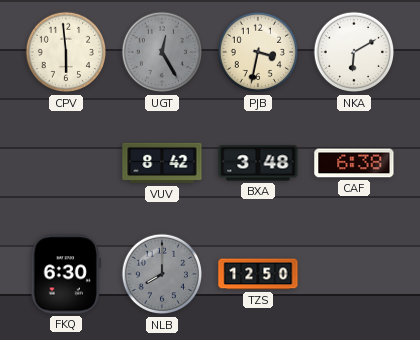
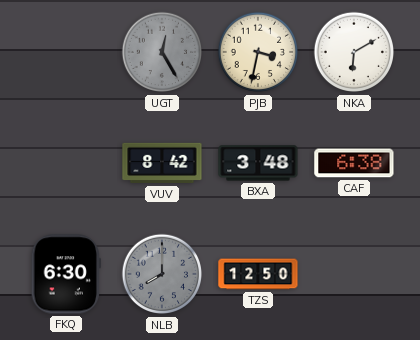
CPV: 5:59 -> none
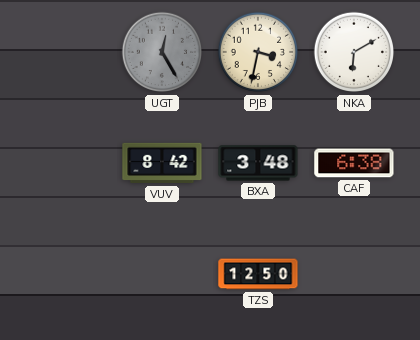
FKQ: 6:30 -> none
NLB: 8:00 -> none
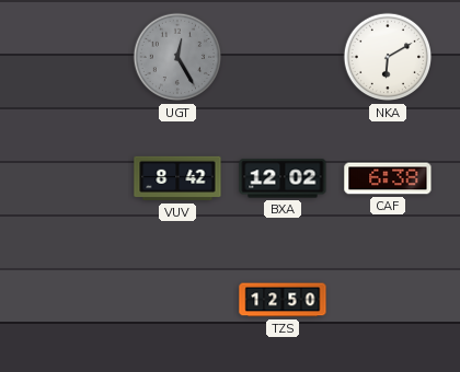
PJB: 3:32 -> none
BXA: 3:48 -> 12:02
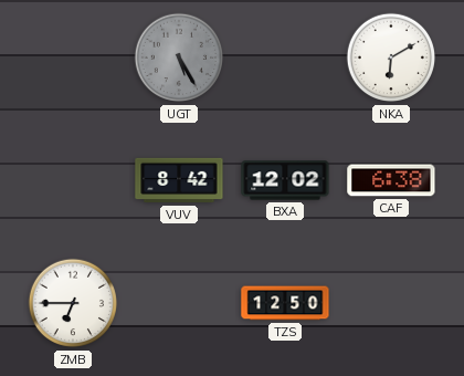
UGT: 12:25 -> 5:25
ZMB: none -> 6:45
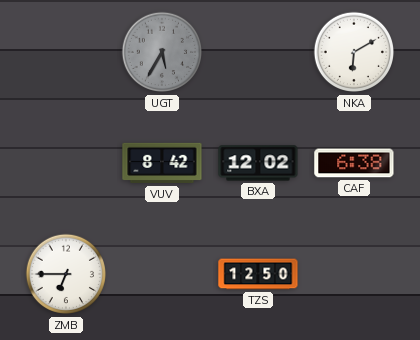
UGT: 5:25 -> 5:35
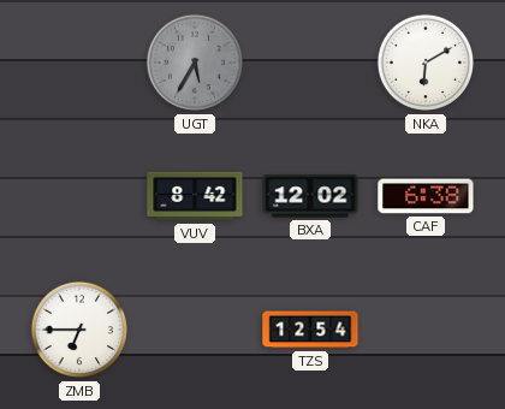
TZS: 12:50 -> 12:54
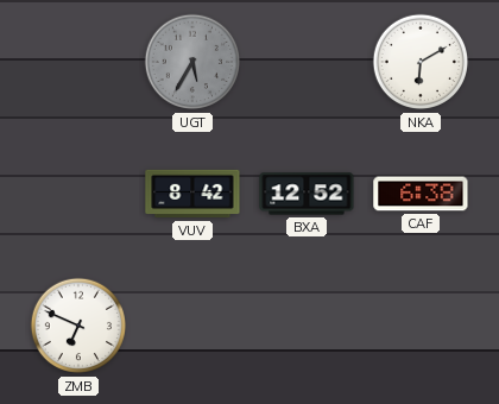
BXA: 12:02 -> 12:52
ZMB: 6:45 -> 6:49
TZS: 12:54 -> none
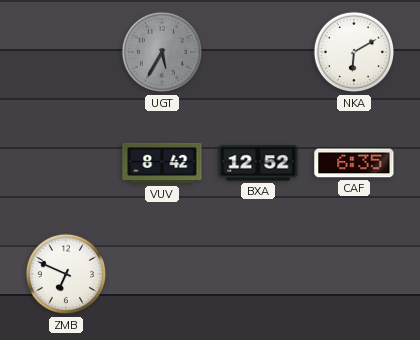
CAF: 6:38 -> 6:35
